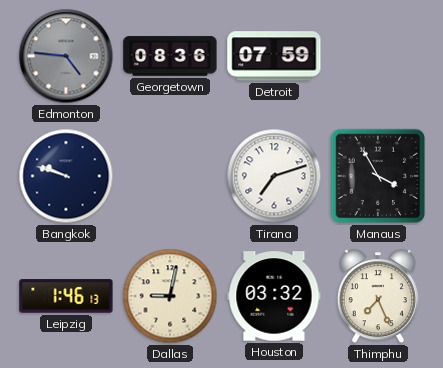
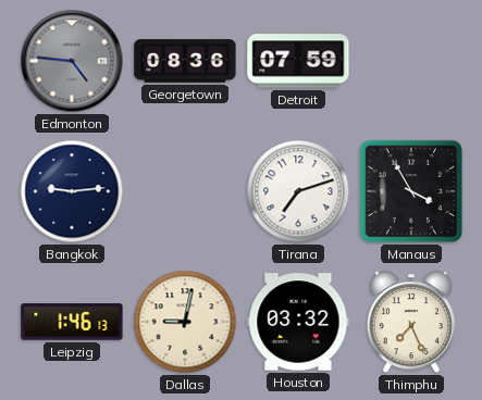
Bangkok: 9:48 -> 9:14
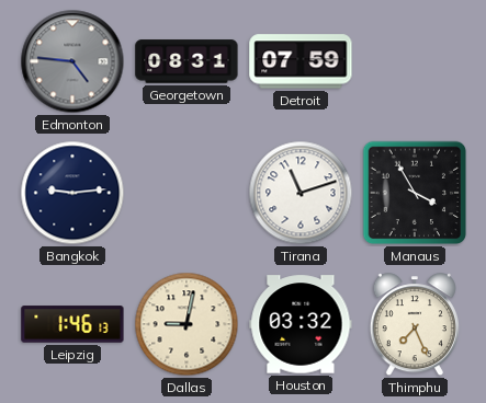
Georgetown: 08:36 -> 08:31
Tirana: 7:12 -> 11:12
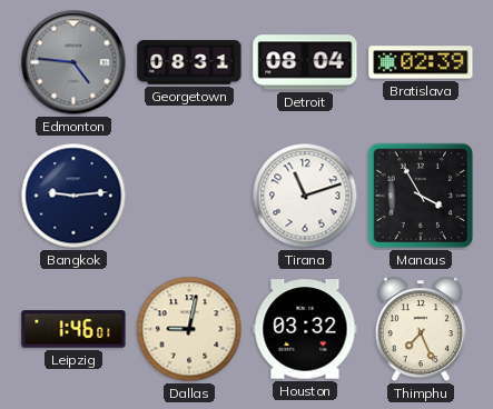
Detroit: 07:59 -> 08:04
Bratislava: none -> 02:39
Leipzig: 1:46:13 -> 1:46:01
